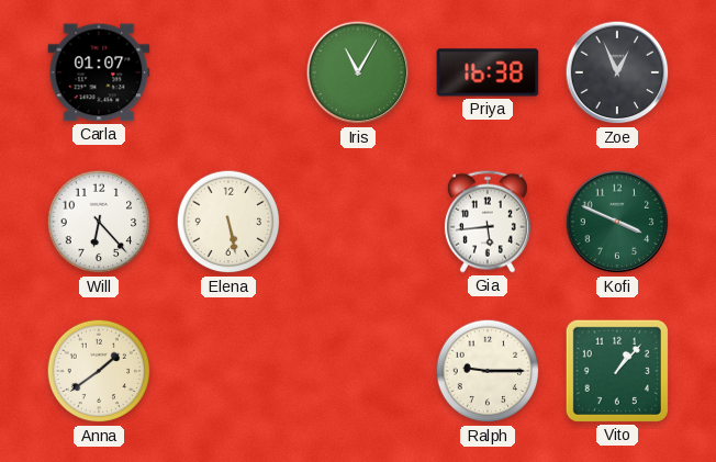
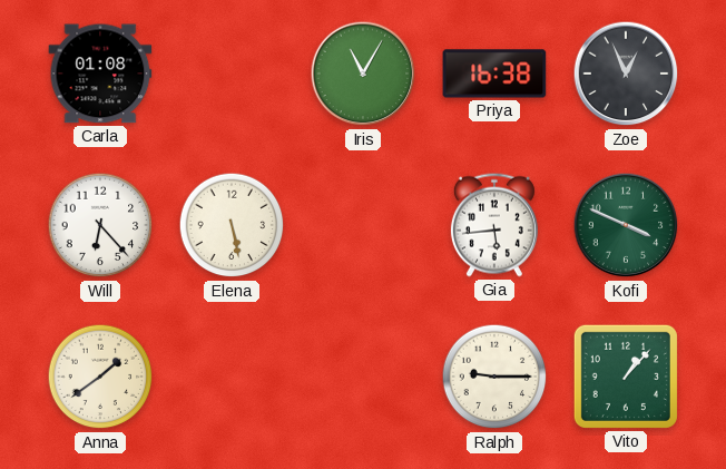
Carla: 01:07 -> 01:08
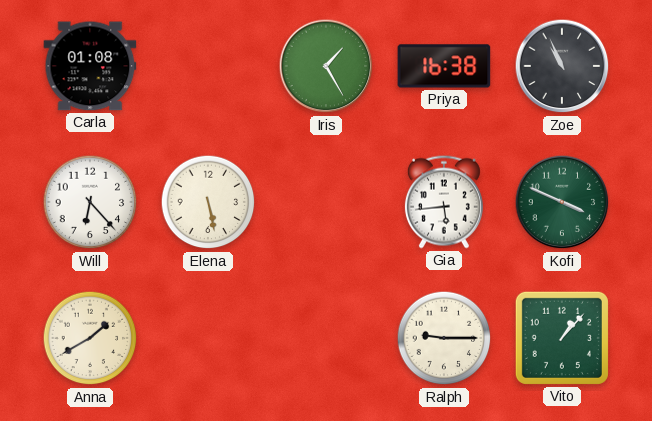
Iris: 11:05 -> 1:25
Zoe: 12:56 -> 10:56
Anna: 1:39 -> 1:40
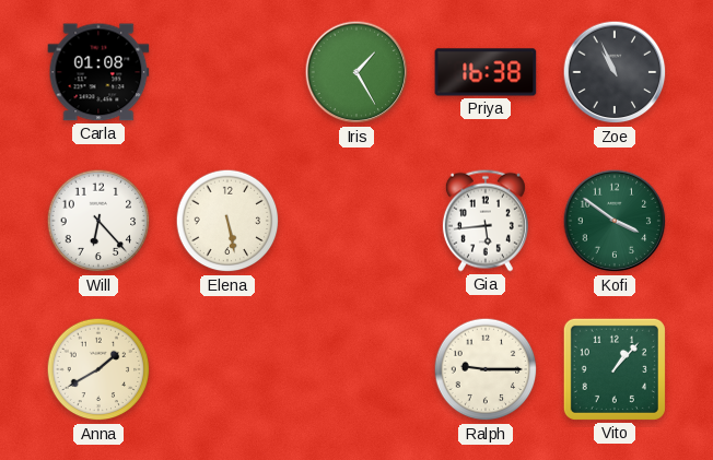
Kofi: 3:49 -> 3:51
